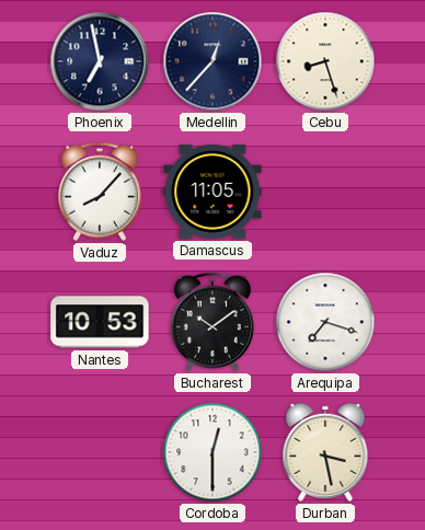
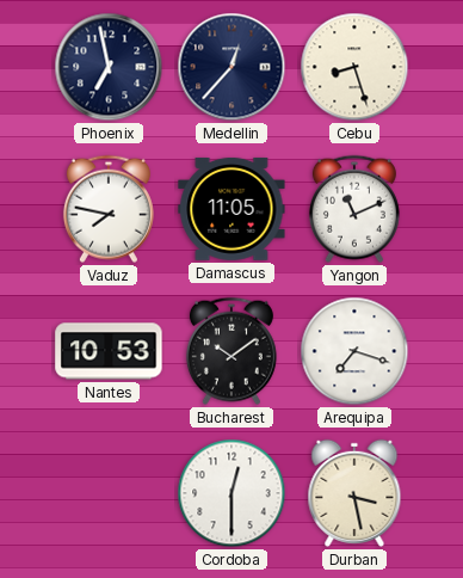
Vaduz: 8:07 -> 7:47
Yangon: none -> 11:11
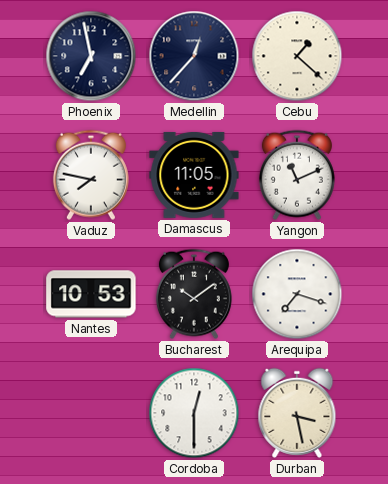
Cebu: 8:27 -> 1:22
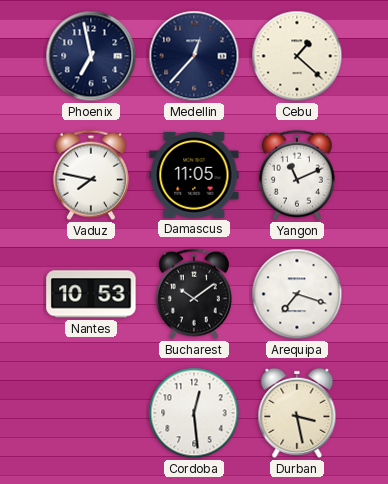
Cordoba: 12:30 -> 12:29
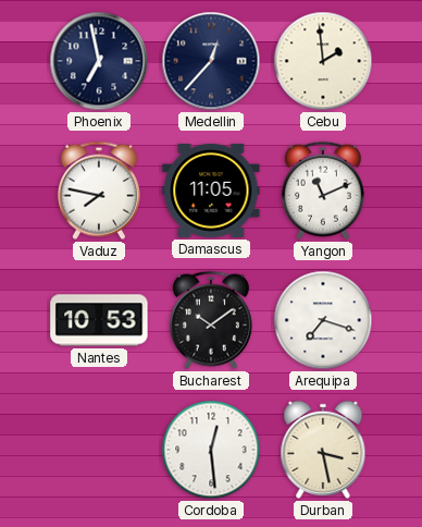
Cebu: 1:22 -> 1:59
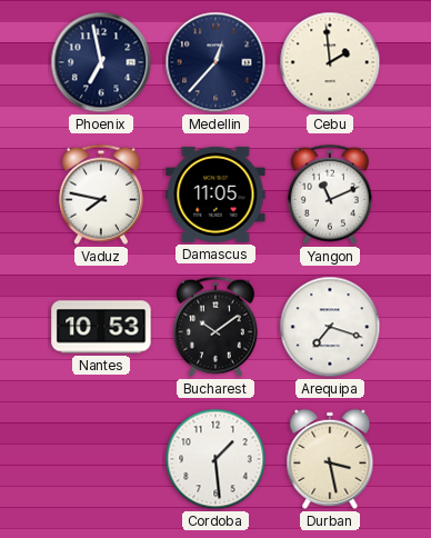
Cordoba: 12:29 -> 1:29
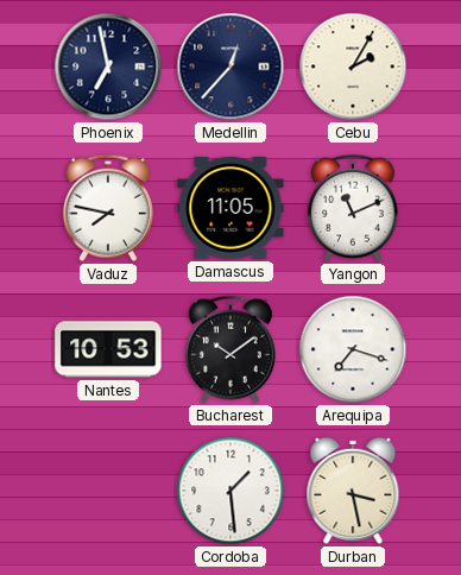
Cebu: 1:59 -> 2:05
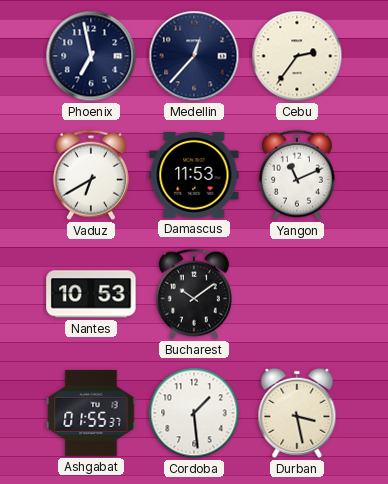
Cebu: 2:05 -> 2:36
Vaduz: 7:47 -> 6:40
Damascus: 11:05 -> 11:53
Arequipa: 7:18 -> none
Ashgabat: none -> 01:55
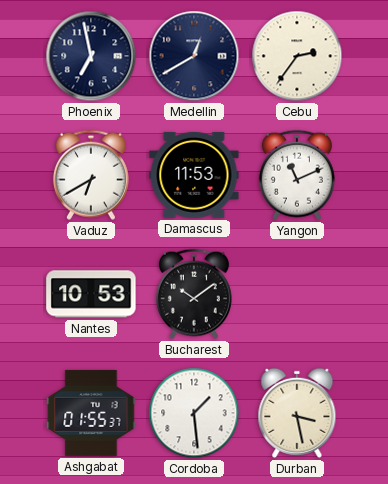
Medellin: 12:37 -> 12:40
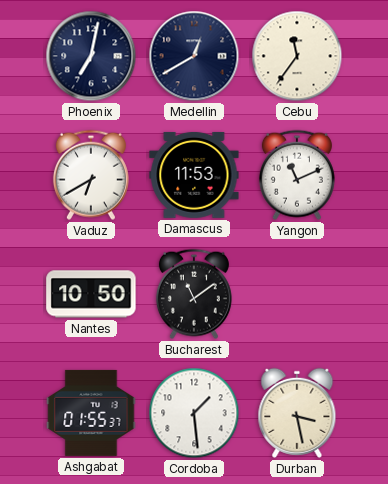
Phoenix: 6:58 -> 7:02
Cebu: 2:36 -> 11:36
Nantes: 10:53 -> 10:50
Bucharest: 10:09 -> 11:09
